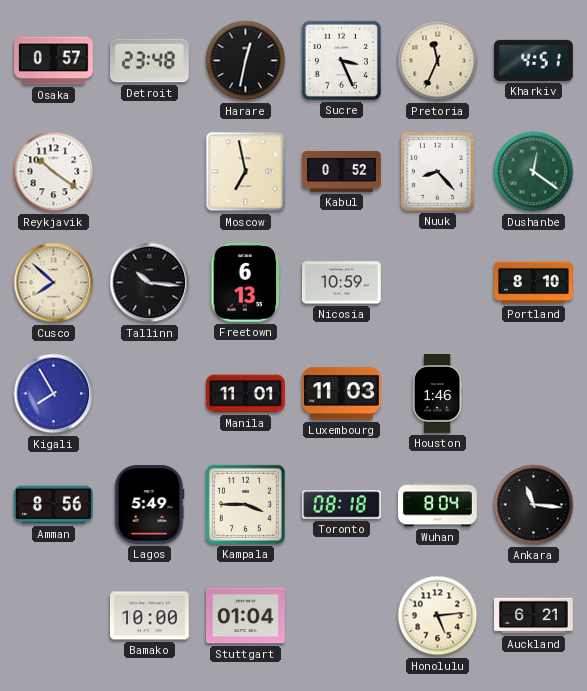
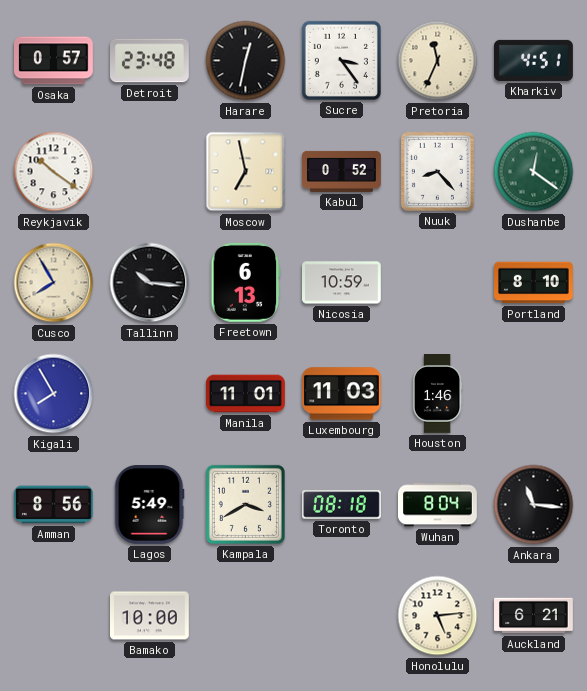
Sucre: 3:26 -> 3:24
Cusco: 7:52 -> 7:55
Kampala: 3:45 -> 3:40
Stuttgart: 01:04 -> none
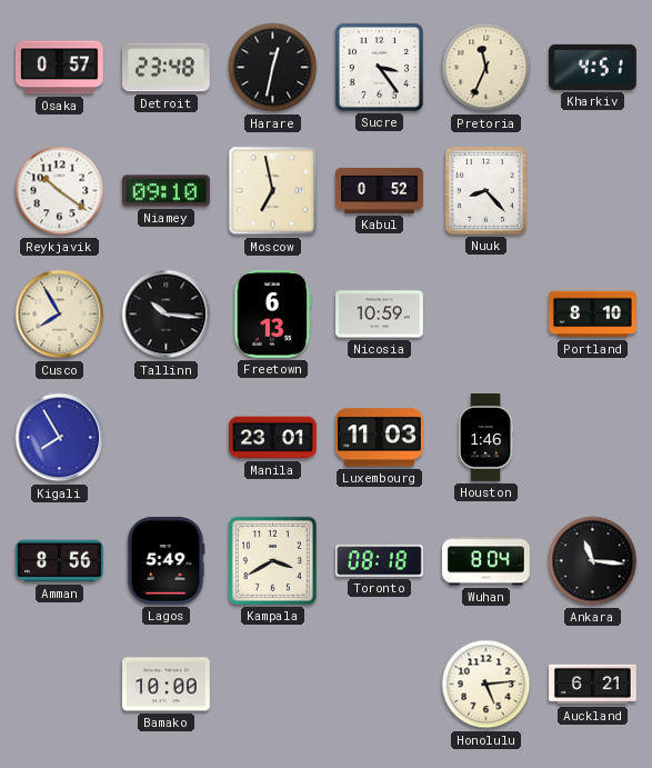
Niamey: none -> 09:10
Dushanbe: 12:21 -> none
Manila: 11:01 -> 23:01
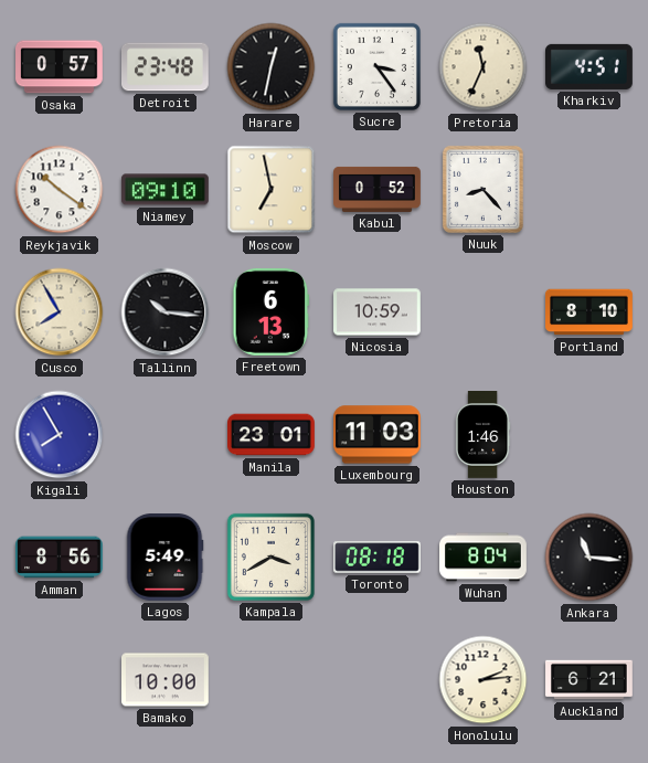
Honolulu: 5:14 -> 2:14
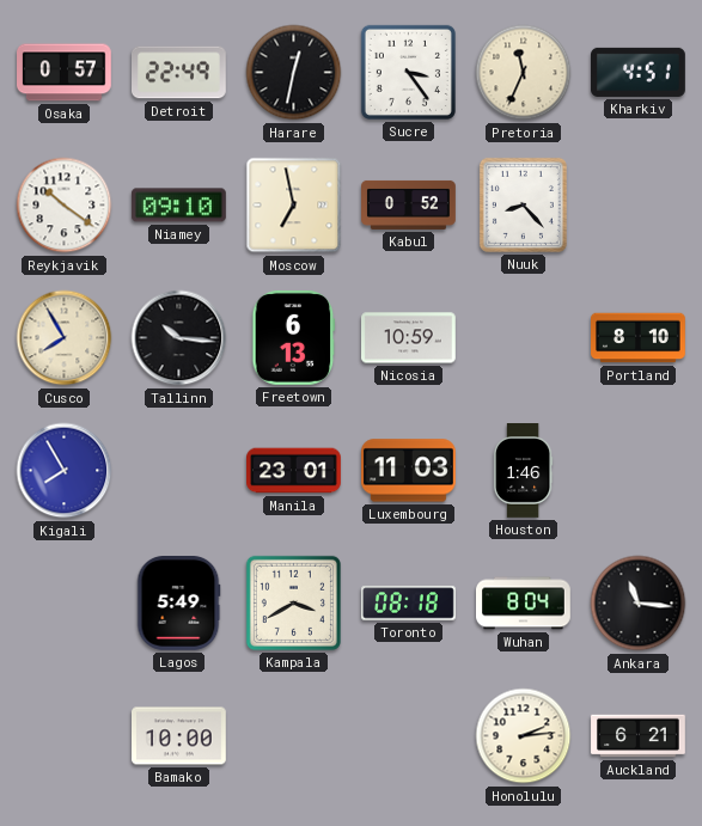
Detroit: 23:48 -> 22:49
Amman: 8:56 -> none
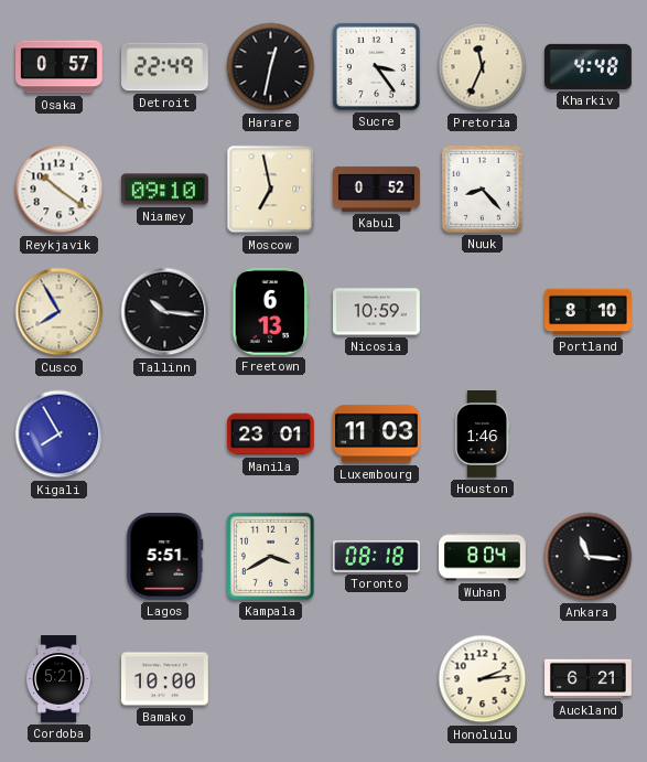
Kharkiv: 4:51 -> 4:48
Lagos: 5:49 -> 5:51
Cordoba: none -> 5:21
